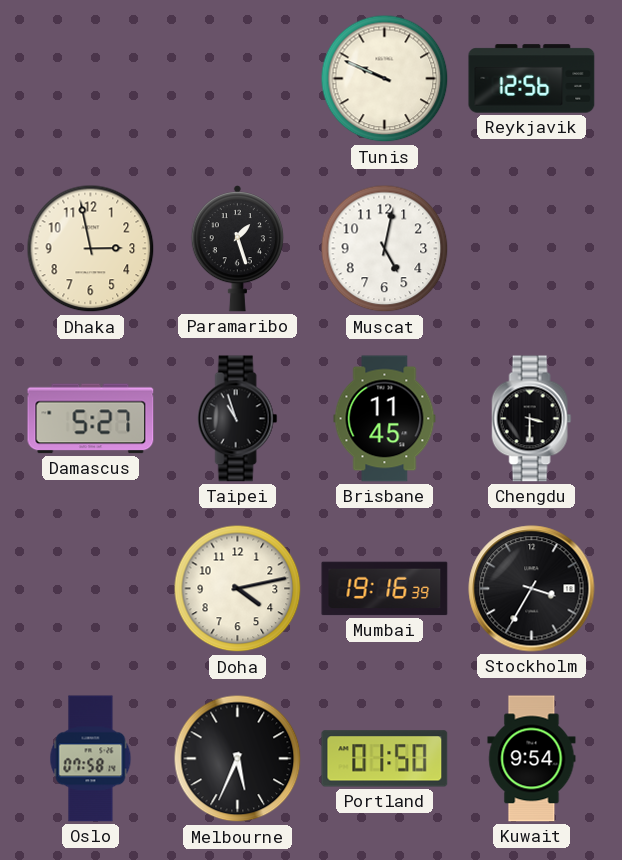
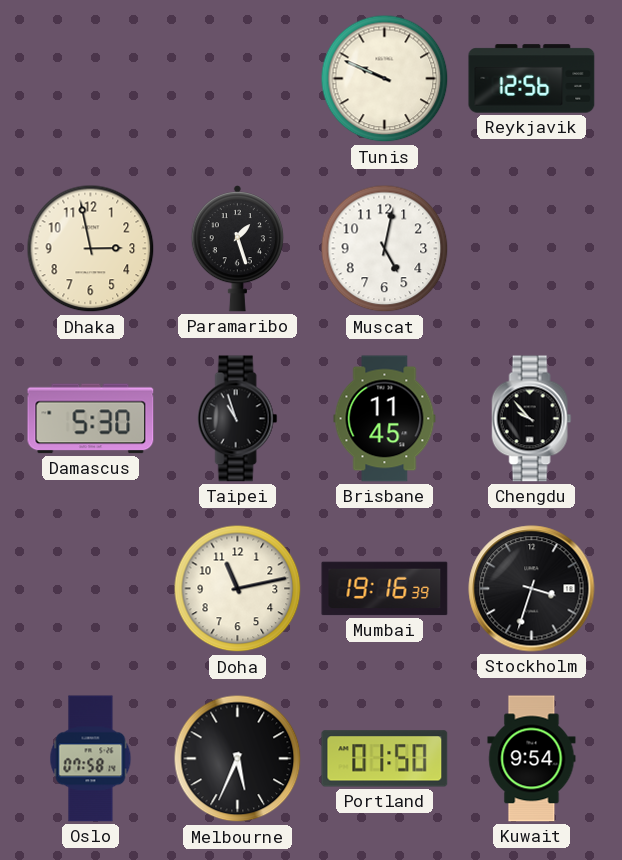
Damascus: 5:27 -> 5:30
Chengdu: 3:30 -> 9:53
Doha: 4:13 -> 11:13
Stockholm: 3:35 -> 3:33
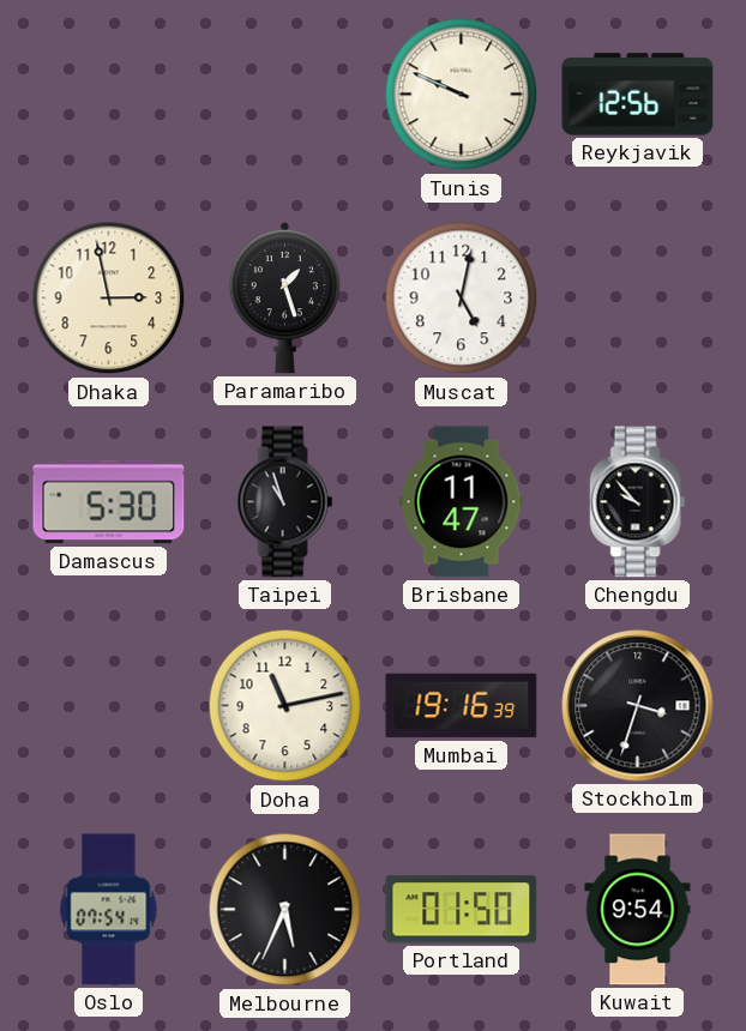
Brisbane: 11:45 -> 11:47
Oslo: 07:58 -> 07:54
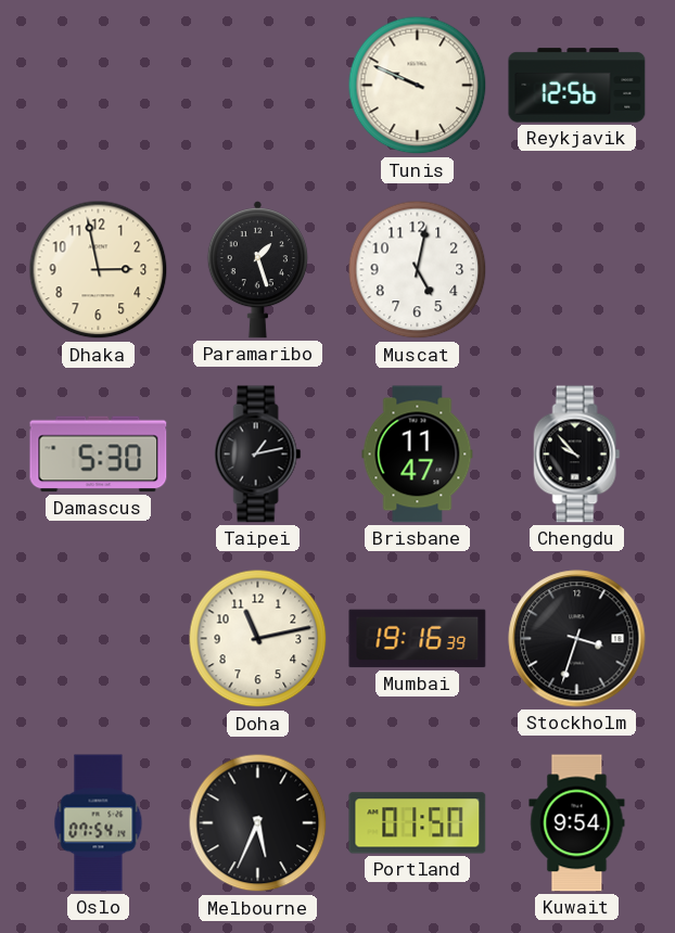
Taipei: 10:57 -> 1:13
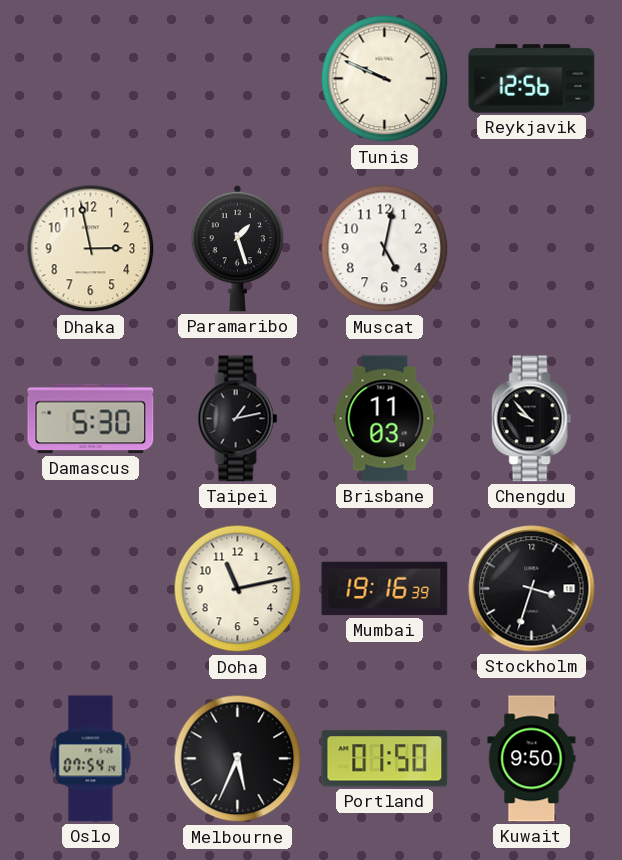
Brisbane: 11:47 -> 11:03
Kuwait: 9:54 -> 9:50
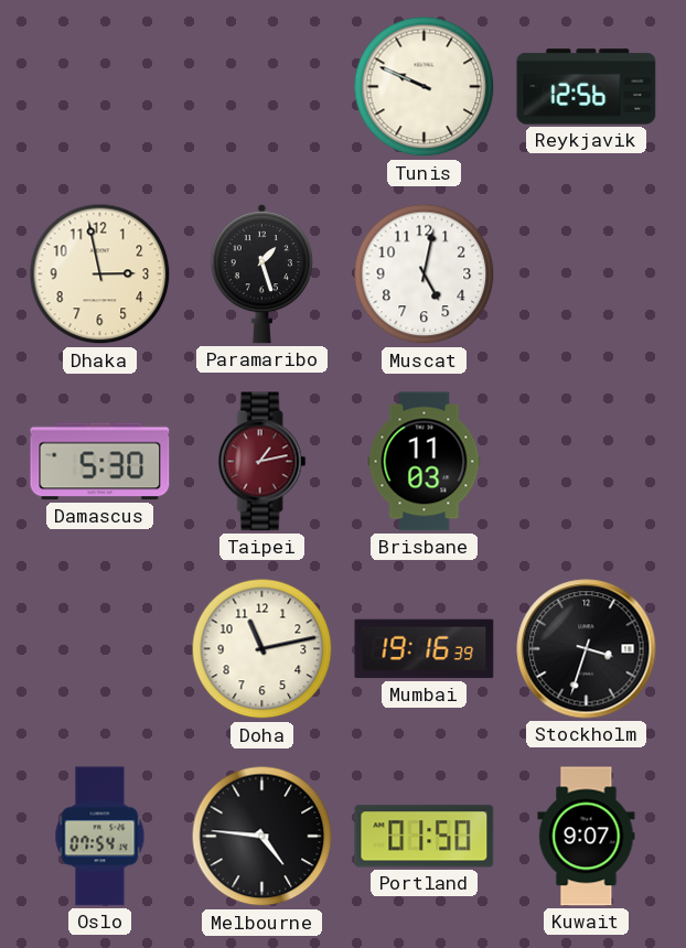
Taipei dial: black -> burgundy
Chengdu: 9:53 -> none
Melbourne: 5:34 -> 4:46
Kuwait: 9:50 -> 9:07
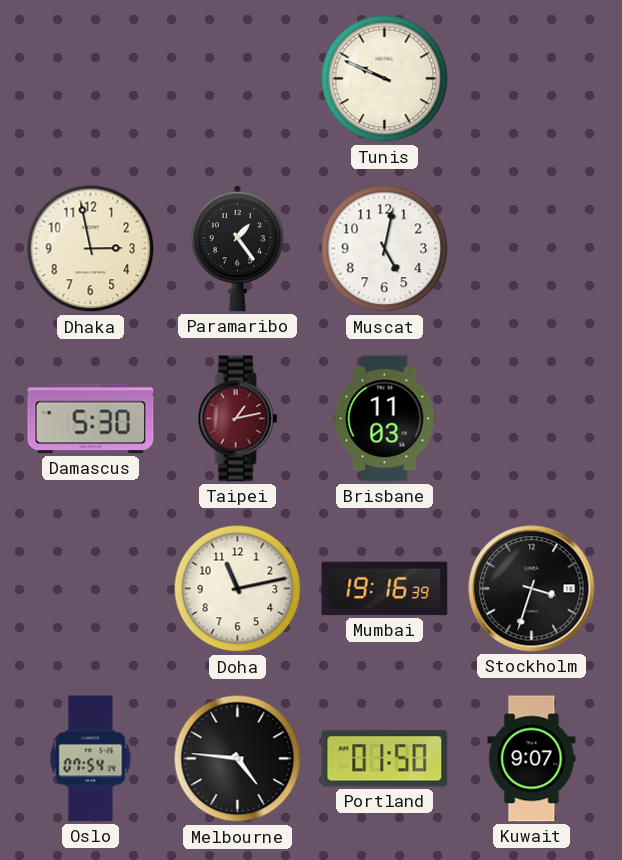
Reykjavik: 12:56 -> none
Paramaribo: 1:27 -> 1:24
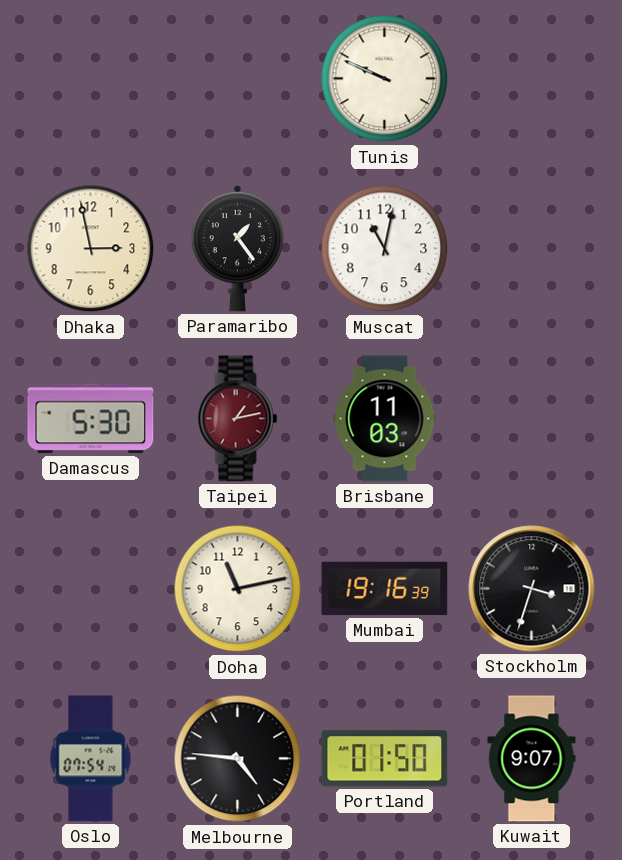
Muscat: 5:02 -> 11:02
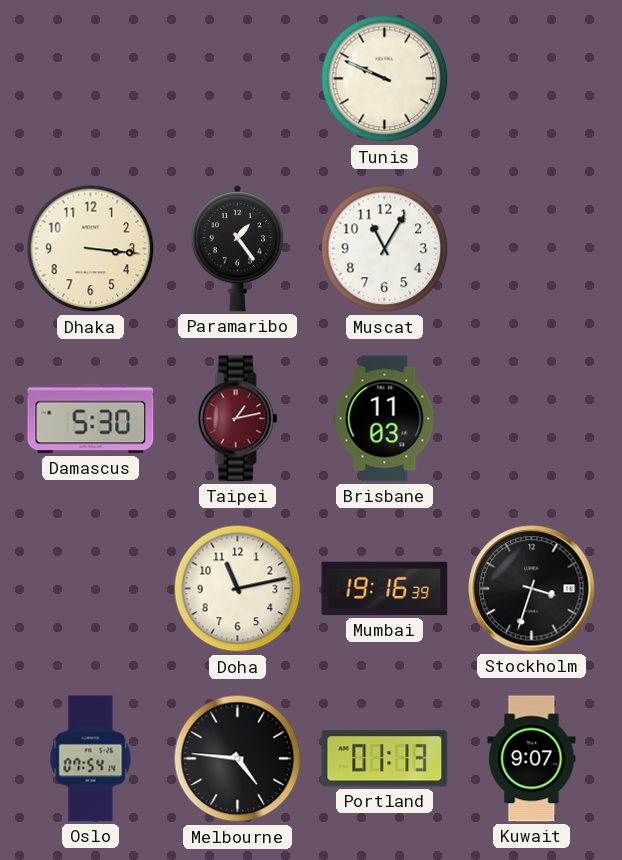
Dhaka: 2:58 -> 3:16
Muscat: 11:02 -> 11:05
Portland: 01:50 -> 01:13
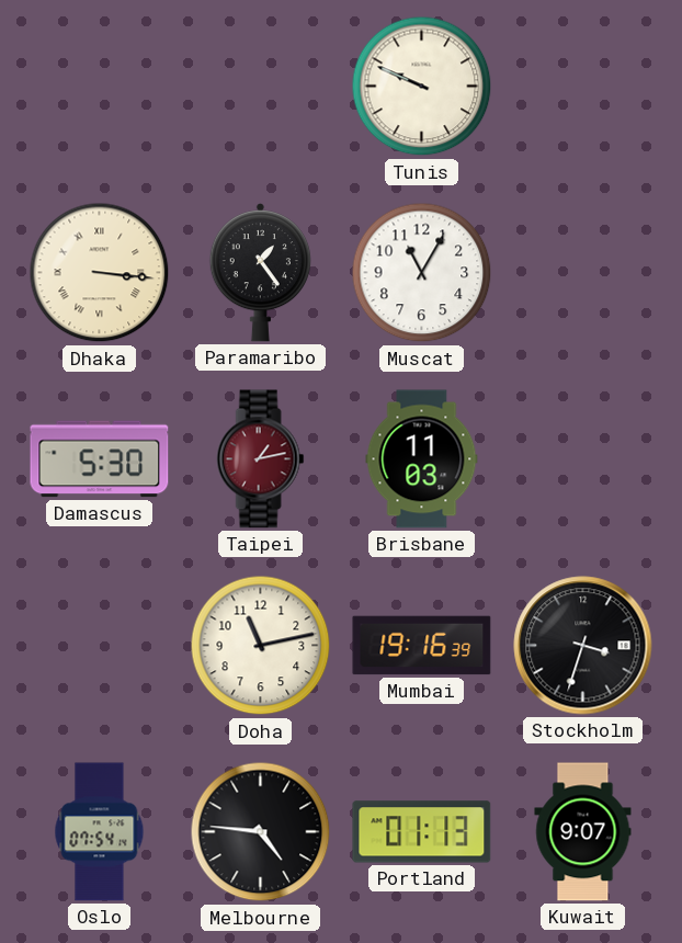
Dhaka numerals: Arabic -> Roman
